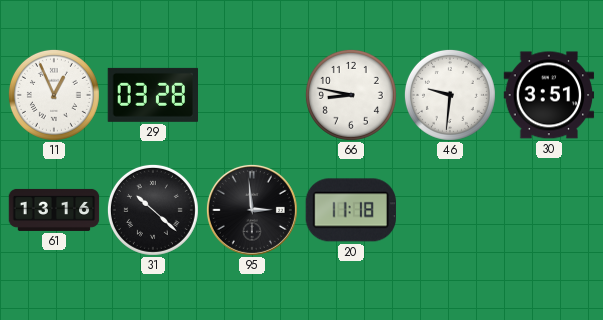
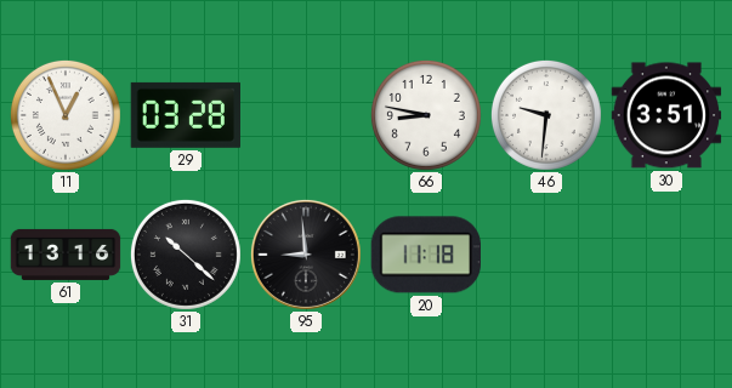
95: 2:59 -> 8:59
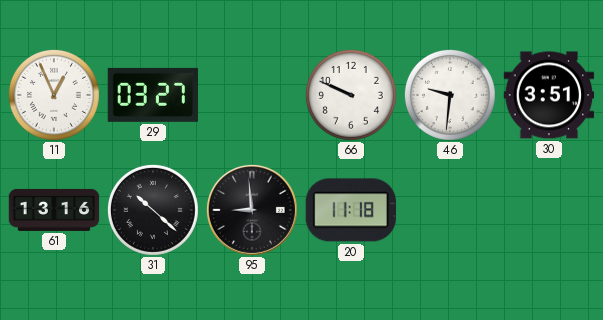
29: 03:28 -> 03:27
66: 8:47 -> 9:49
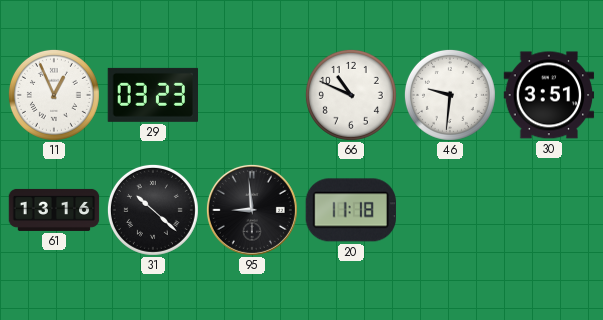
29: 03:27 -> 03:23
66: 9:49 -> 10:49
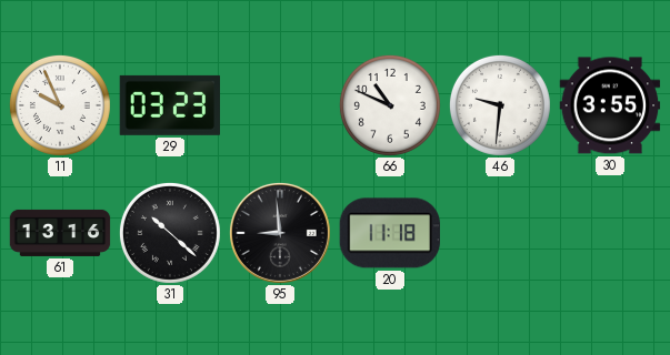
11: 12:56 -> 9:56
30: 3:51 -> 3:55
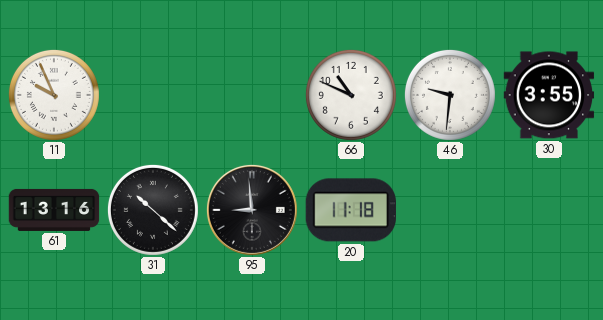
29: 03:23 -> none
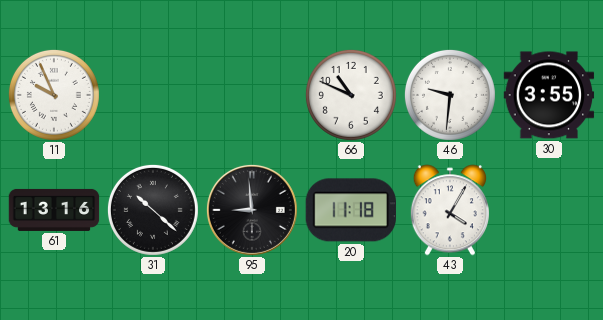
43: none -> 4:05
